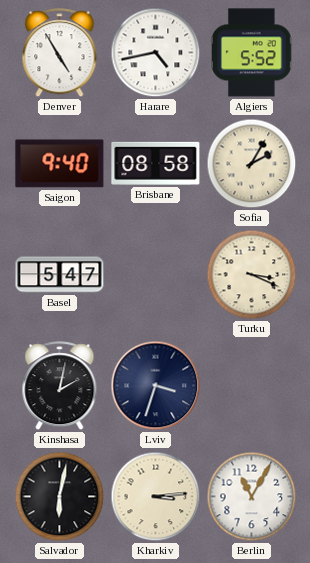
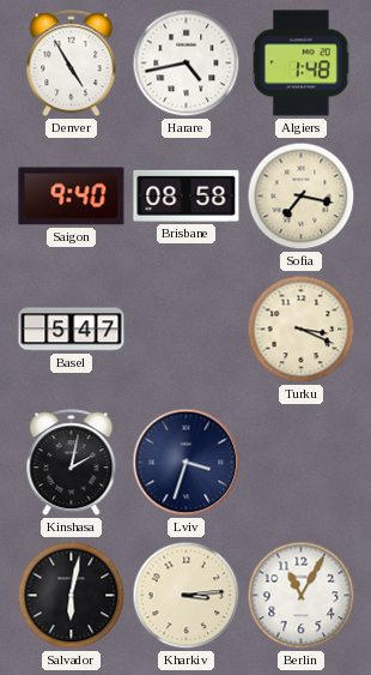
Algiers: 5:52 -> 1:48
Sofia: 2:05 -> 7:17
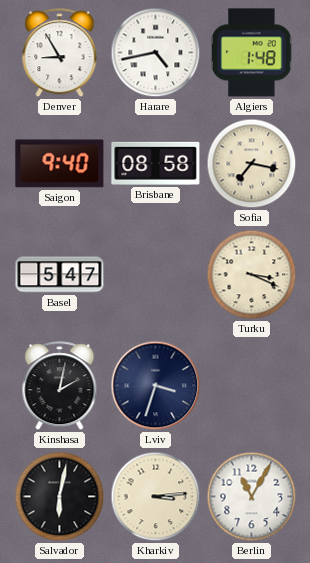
Denver: 4:55 -> 8:55
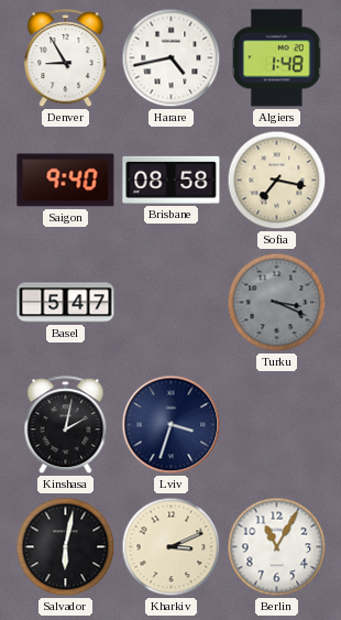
Turku dial: cream -> grey
Kharkiv: 3:14 -> 3:11
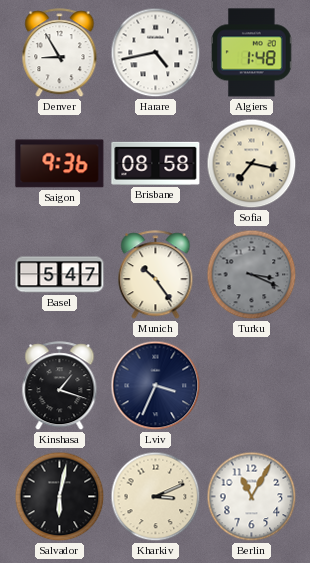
Saigon: 9:40 -> 9:36
Munich: none -> 10:24
Kinshasa: 2:02 -> 1:18
Lviv: 3:33 -> 3:34
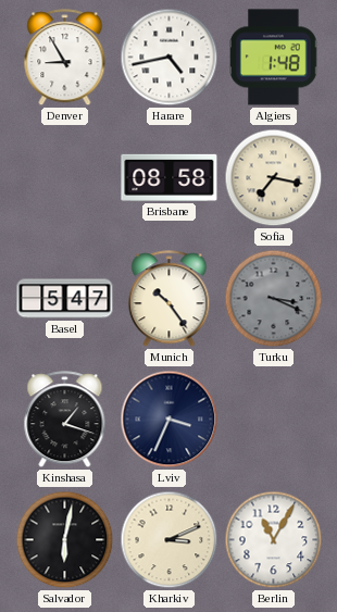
Saigon: 9:36 -> none
